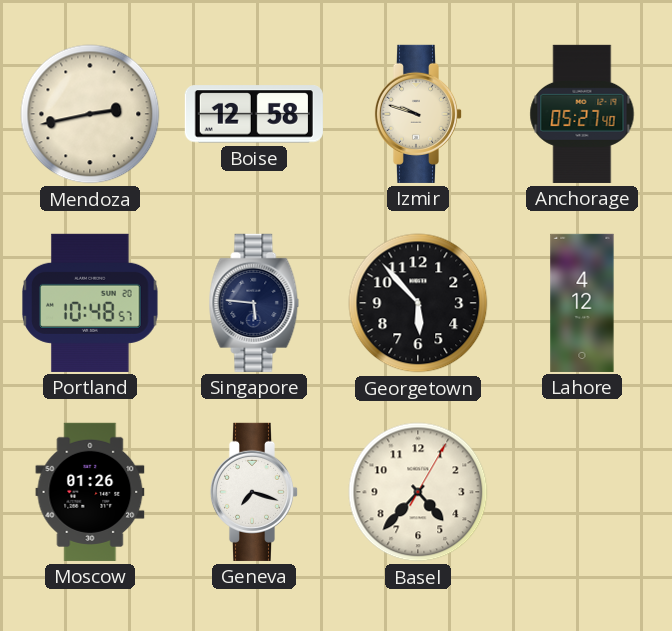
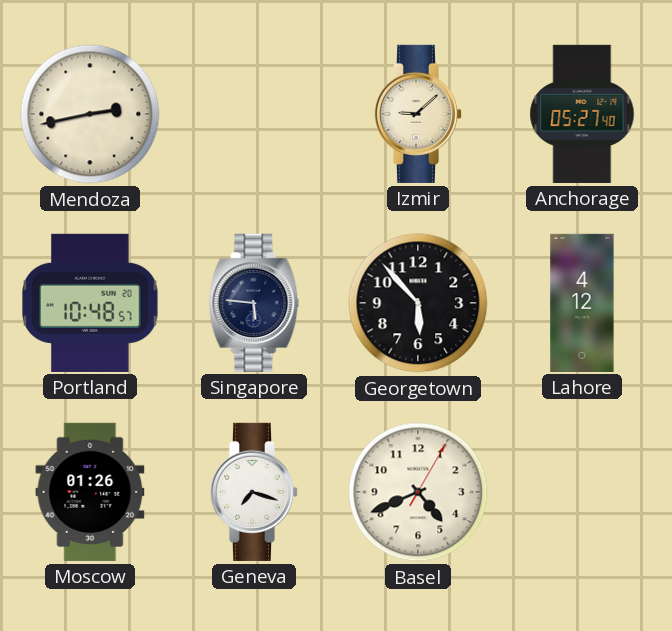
Boise: 12:58 -> none
Izmir: 9:48 -> 9:08
Basel: 4:37 -> 4:41
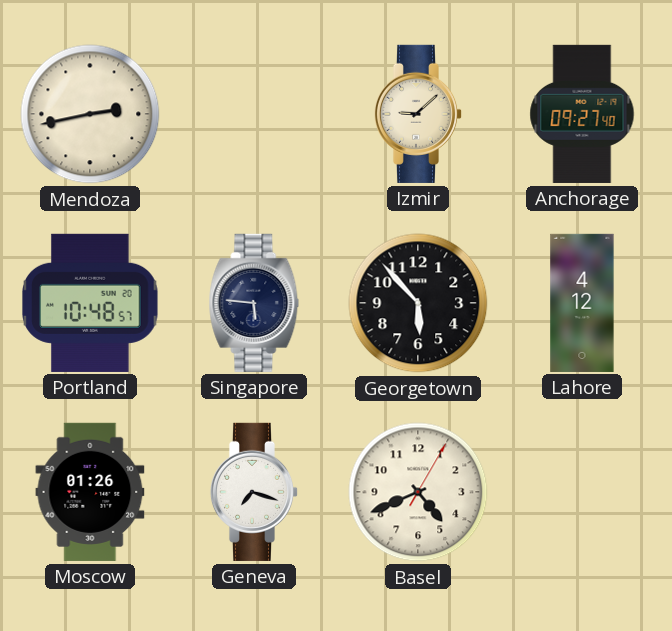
Anchorage: 05:27 -> 09:27
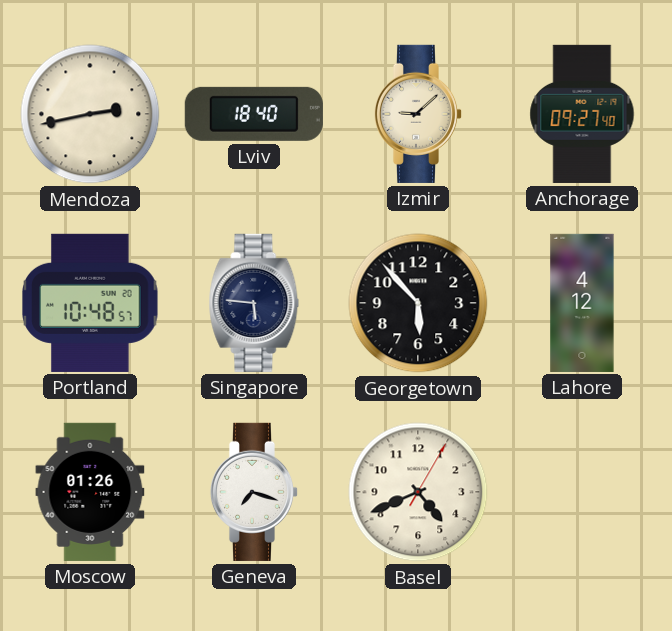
Lviv: none -> 18:40
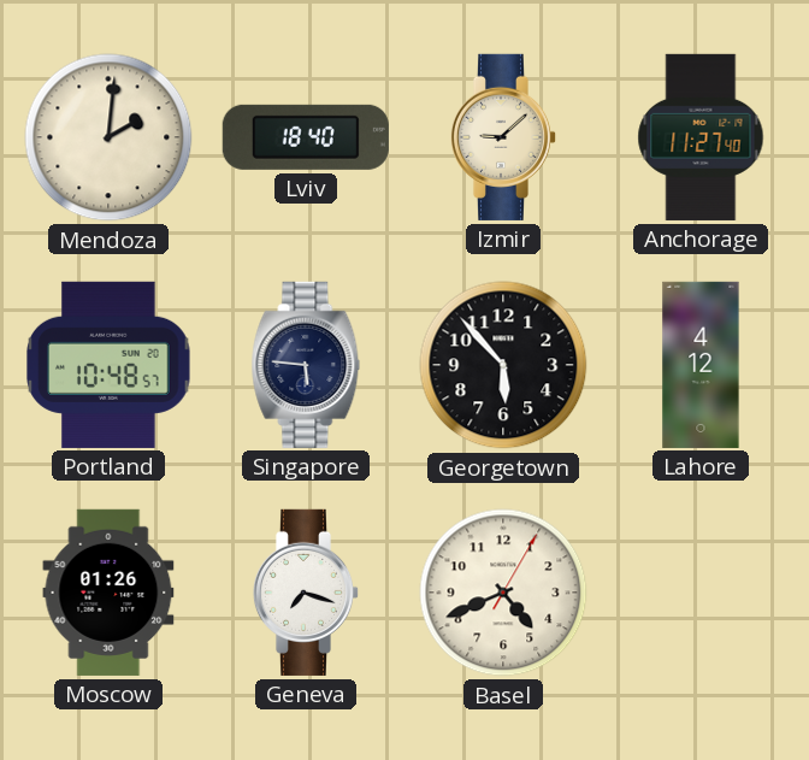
Mendoza: 2:43 -> 2:01
Anchorage: 09:27 -> 11:27
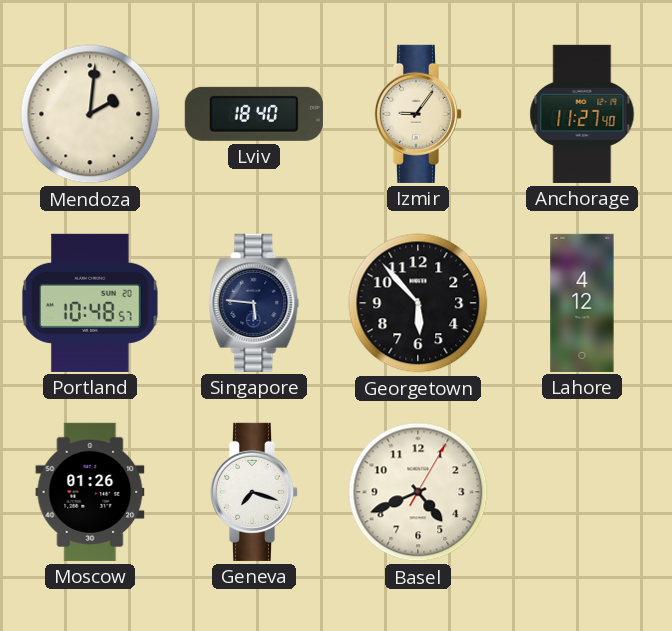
Izmir: 9:08 -> 9:06
